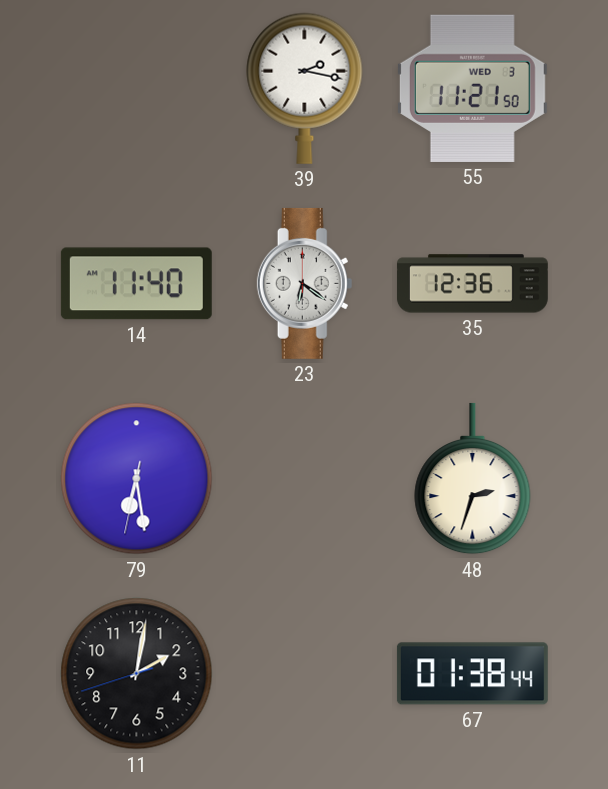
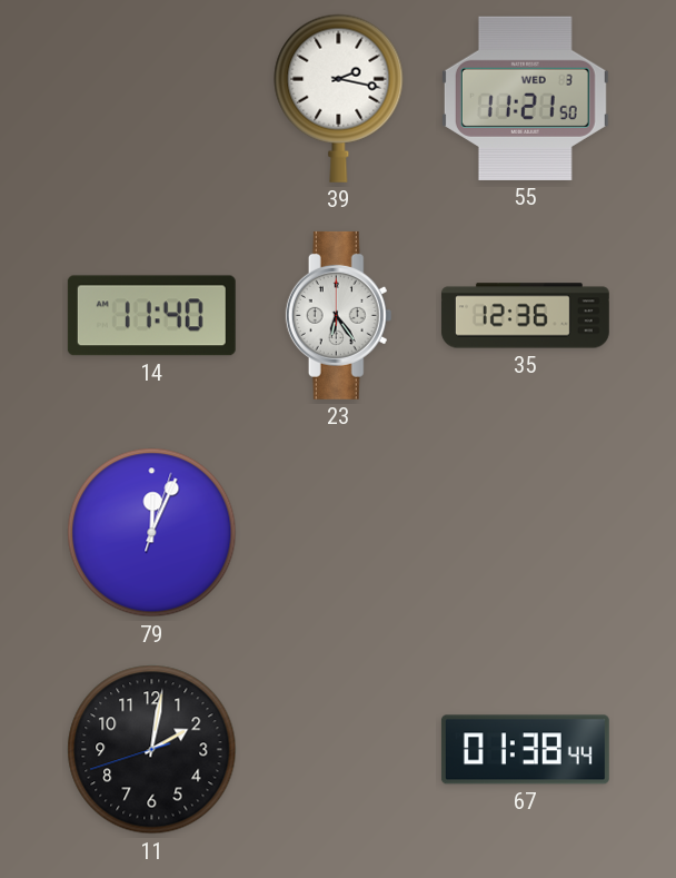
23: 6:21 -> 6:24
79: 6:28 -> 12:04
48: 2:33 -> none
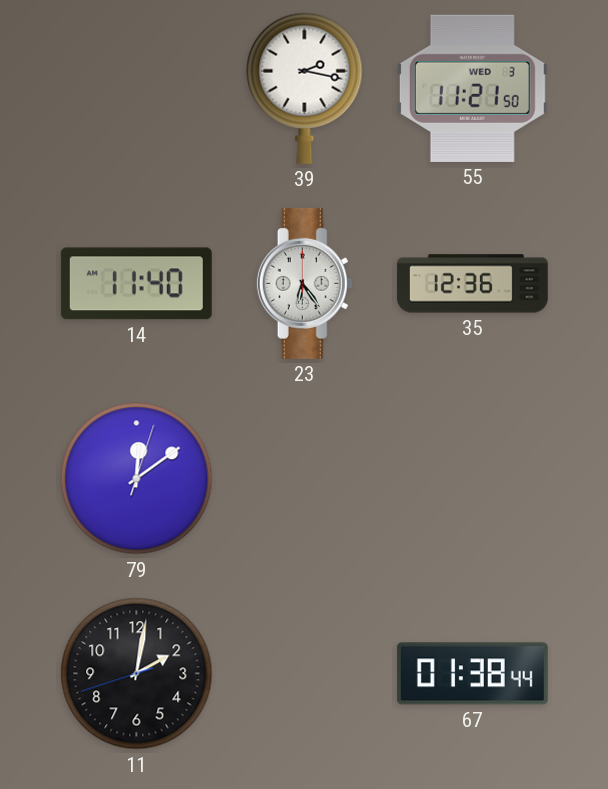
79: 12:04 -> 12:09
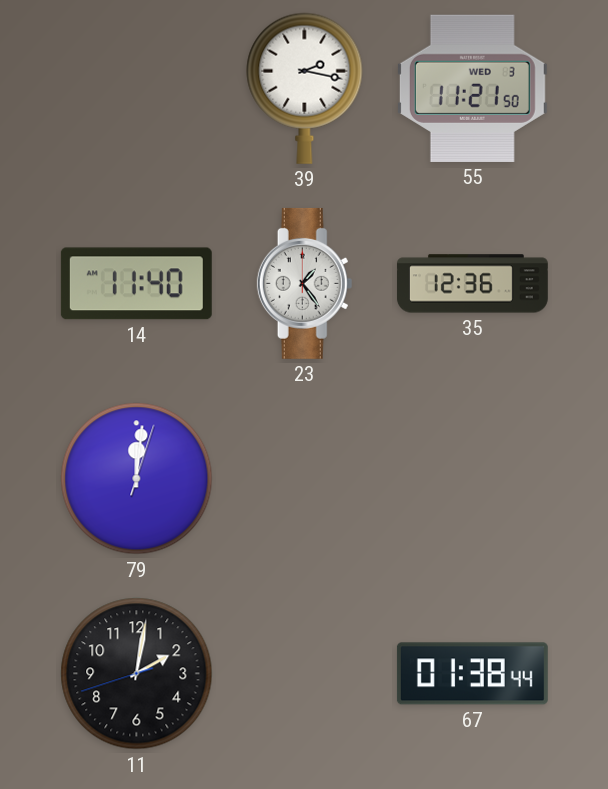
23: 6:24 -> 1:24
79: 12:09 -> 12:01
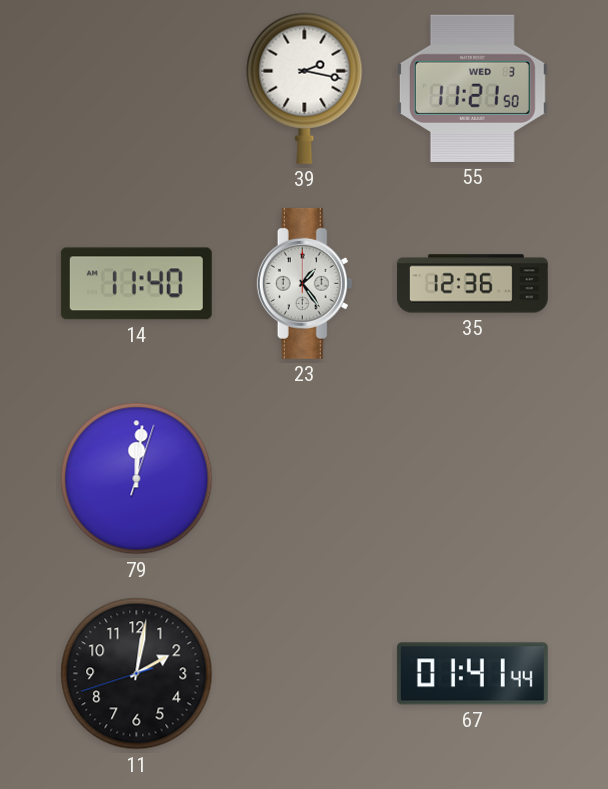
67: 01:38 -> 01:41
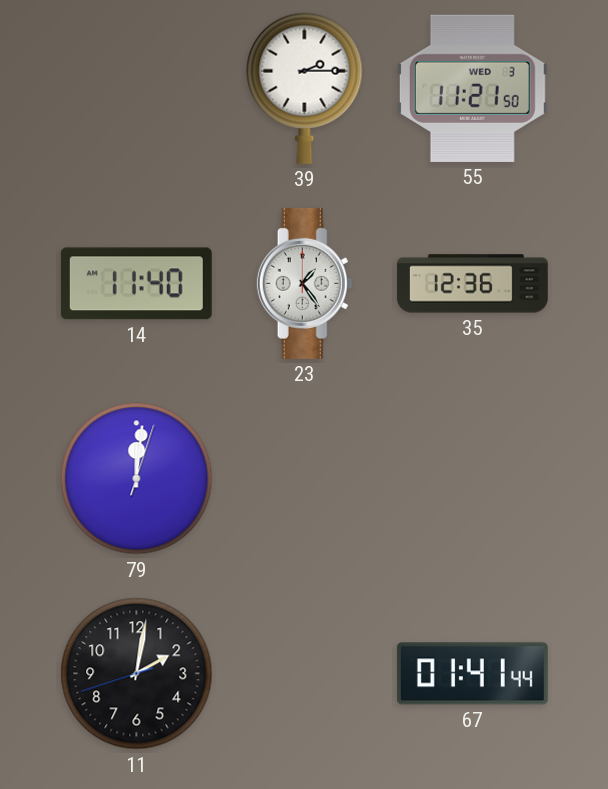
39: 2:17 -> 2:15
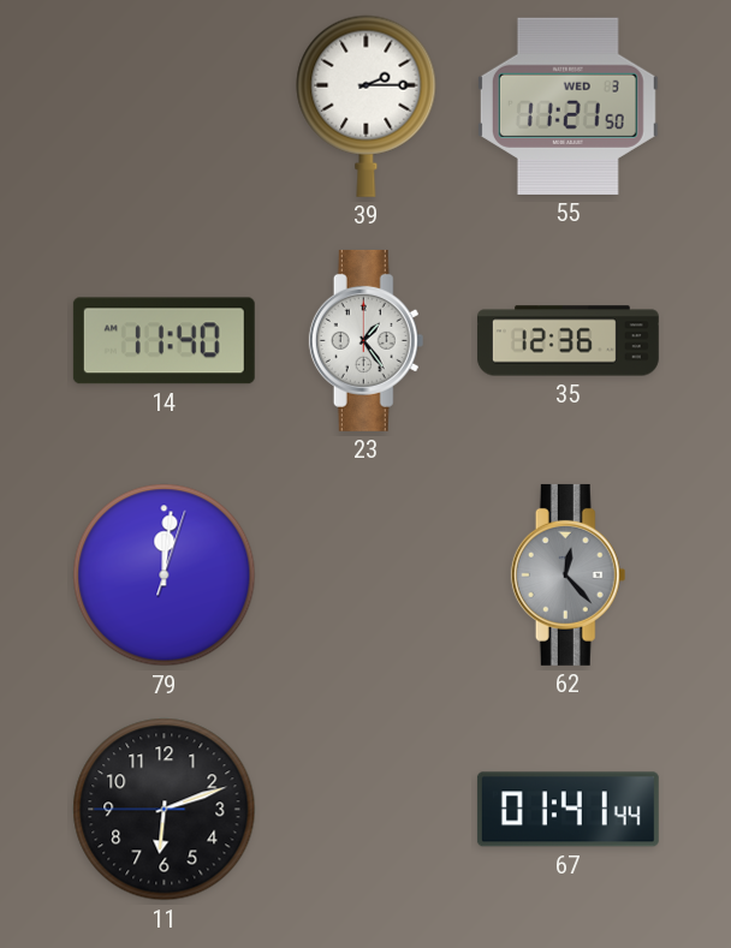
62: none -> 12:23
11: 2:01 -> 6:11
